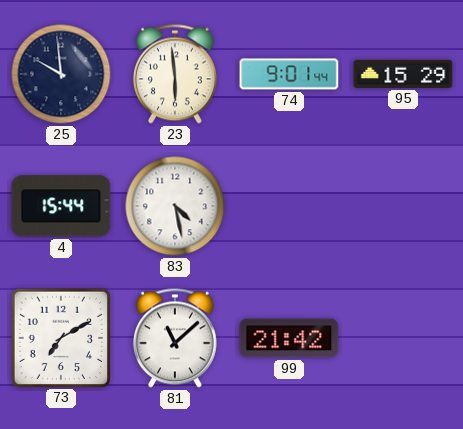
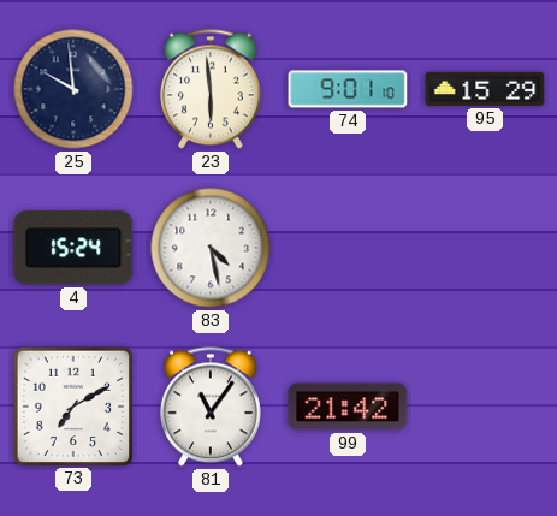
74: 9:01:44 -> 9:01:10
4: 15:44 -> 15:24
81: 11:08 -> 11:06
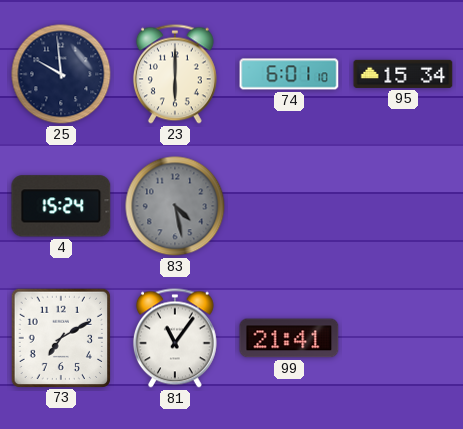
23: 5:59 -> 6:00
74: 9:01 -> 6:01
95: 15:29 -> 15:34
83 dial: white -> grey
99: 21:42 -> 21:41
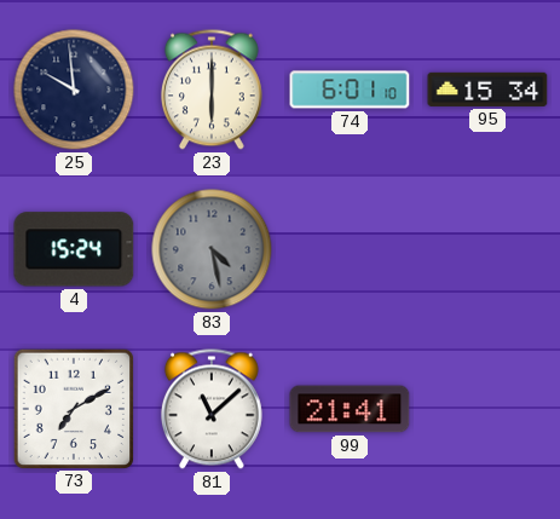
81: 11:06 -> 11:08
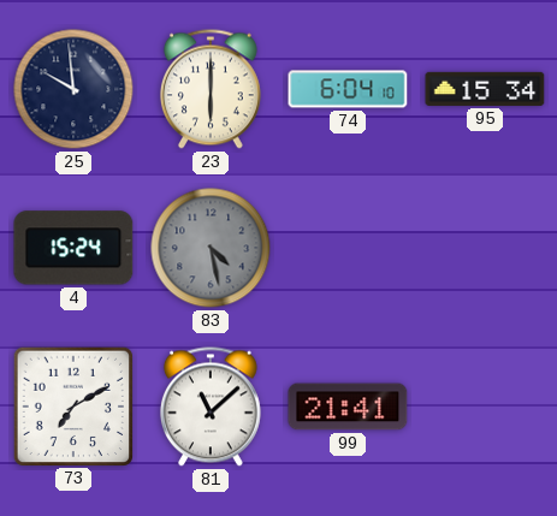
74: 6:01 -> 6:04
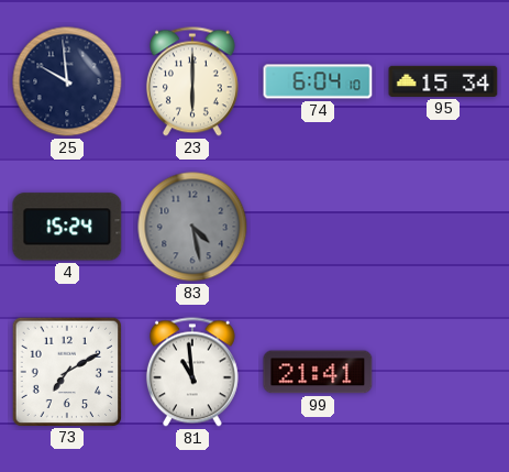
81: 11:08 -> 10:59
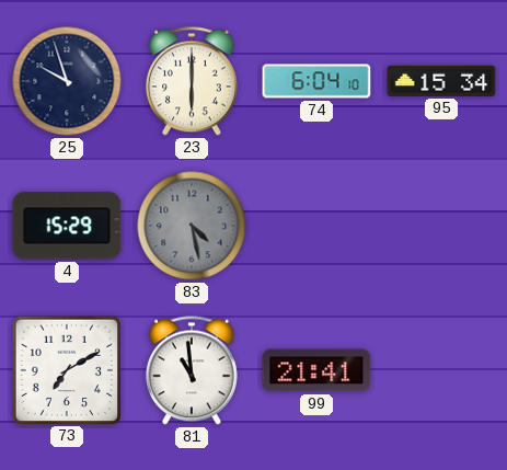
25: 9:59 -> 9:57
4: 15:24 -> 15:29
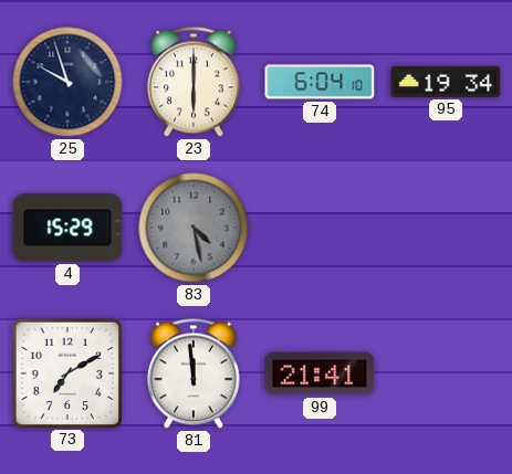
95: 15:34 -> 19:34
81: 10:59 -> 11:59
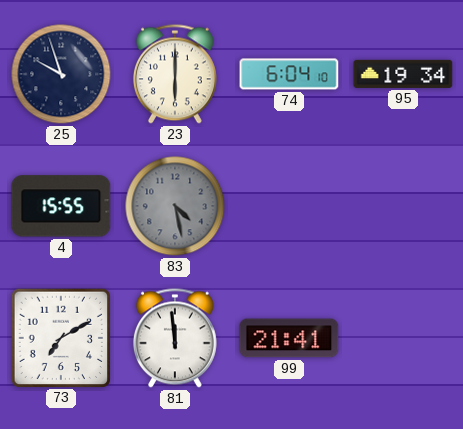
4: 15:29 -> 15:55
